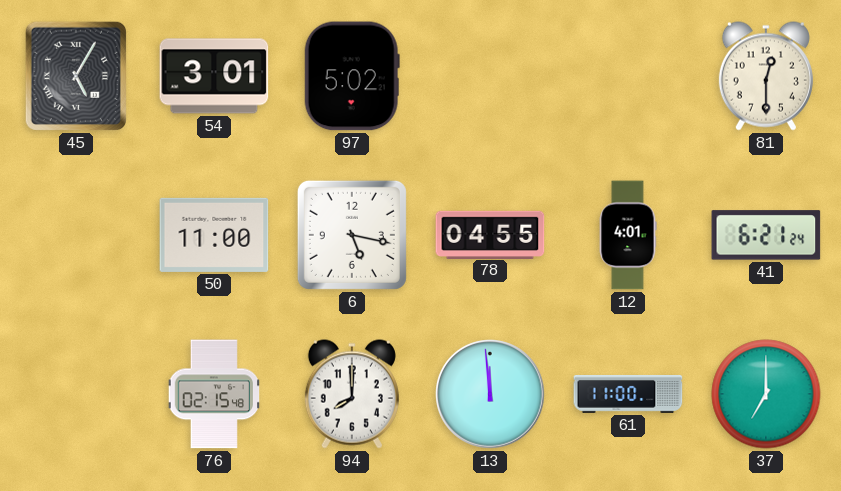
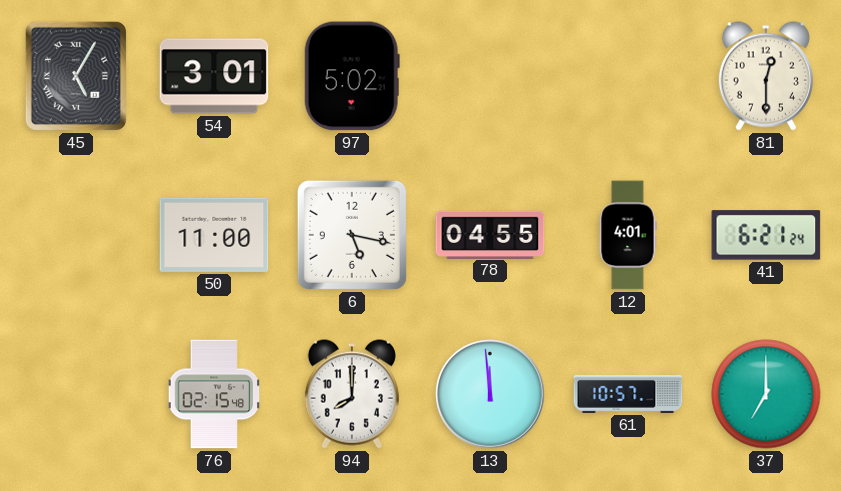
61: 11:00 -> 10:57
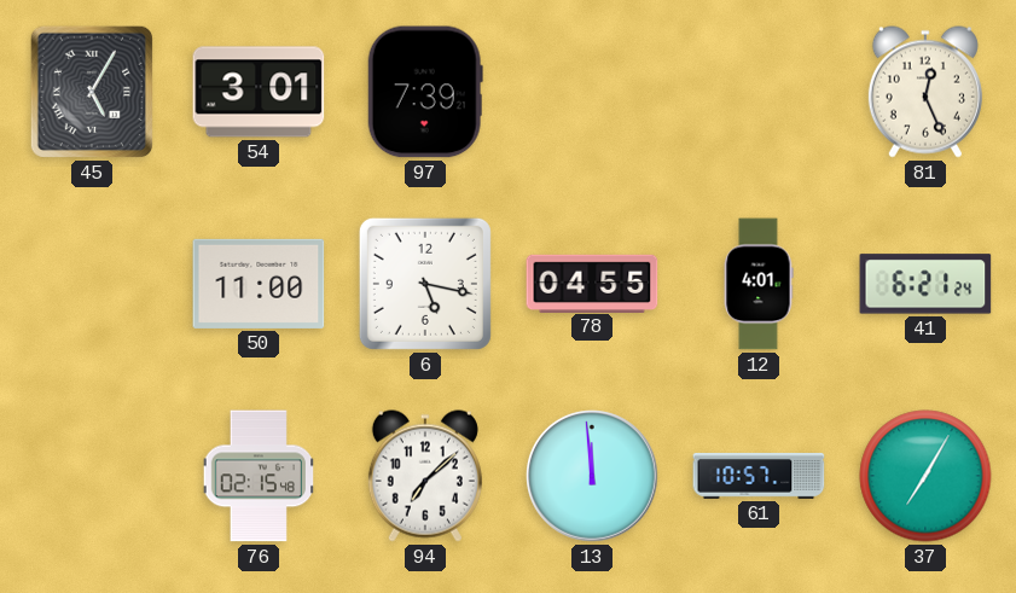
97: 5:02 -> 7:39
81: 12:30 -> 12:26
94: 8:00 -> 7:08
37: 7:00 -> 7:05
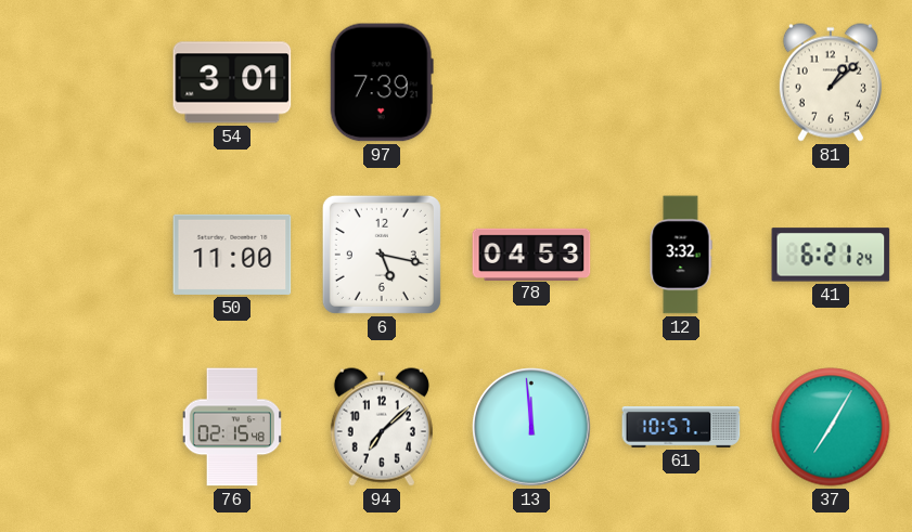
45: 5:05 -> none
81: 12:26 -> 1:08
78: 04:55 -> 04:53
12: 4:01 -> 3:32
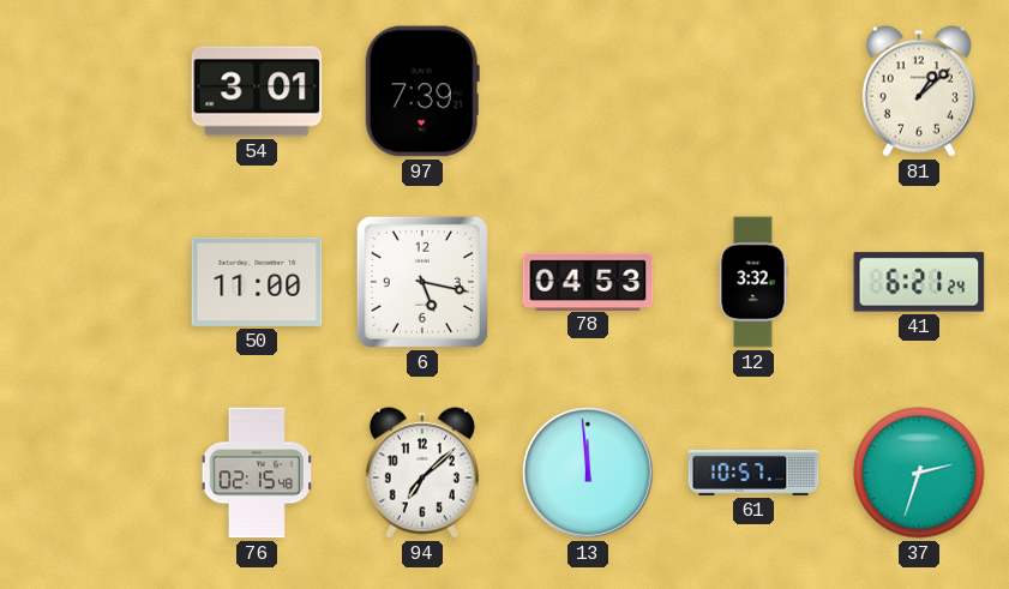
37: 7:05 -> 2:33
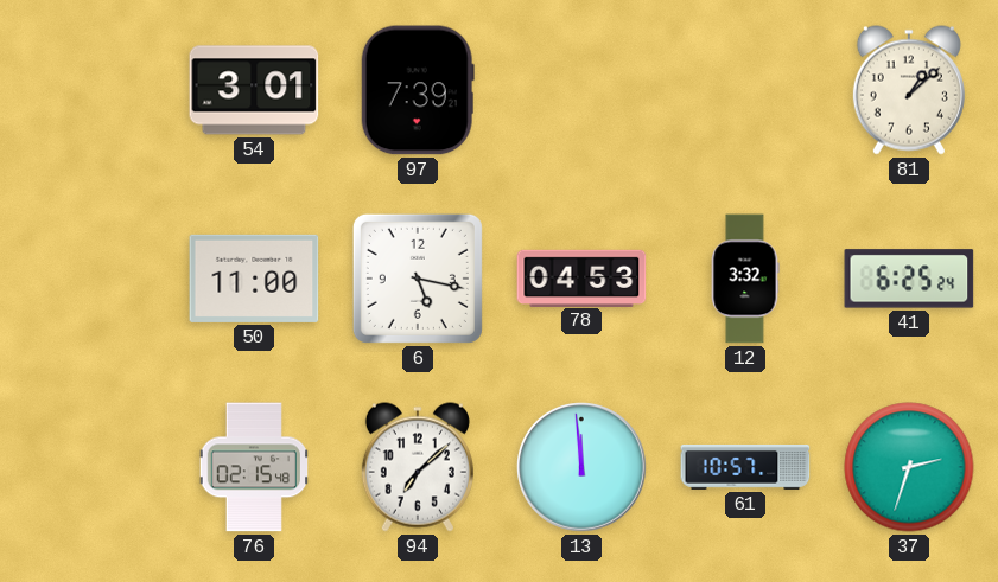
41: 6:21 -> 6:25
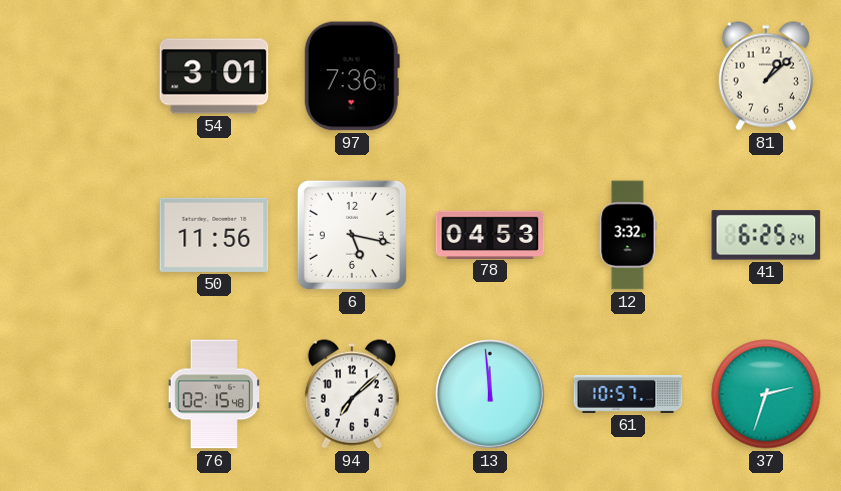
97: 7:39 -> 7:36
50: 11:00 -> 11:56
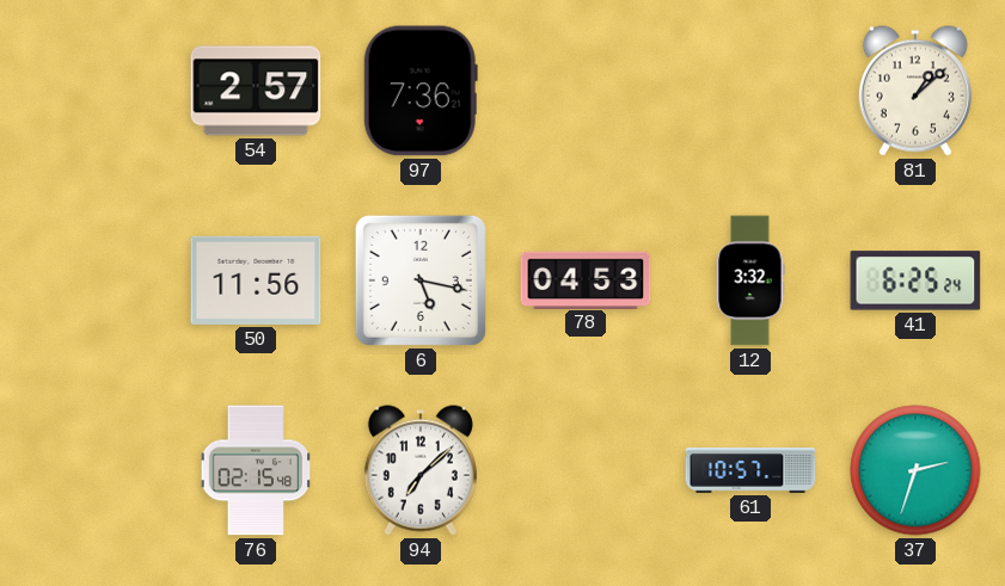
54: 3:01 -> 2:57
13: 11:59 -> none
